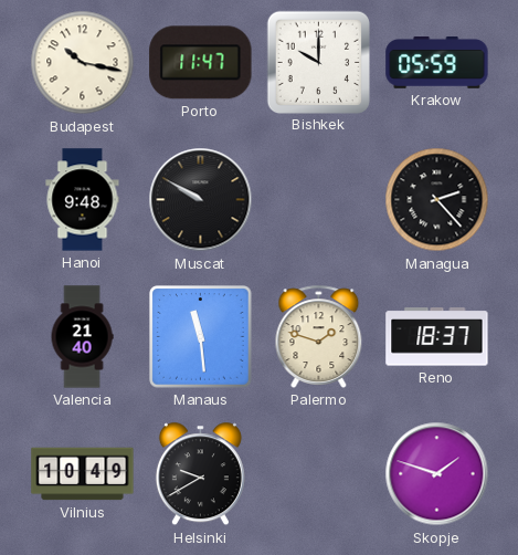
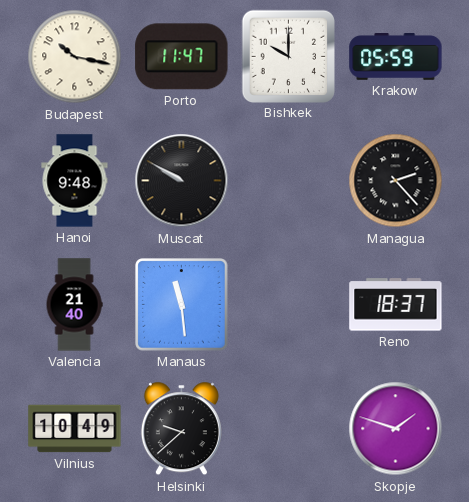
Palermo: 1:48 -> none
Helsinki: 9:40 -> 9:38
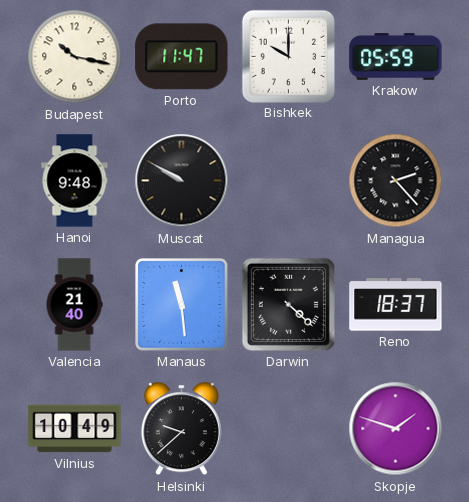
Darwin: none -> 4:22
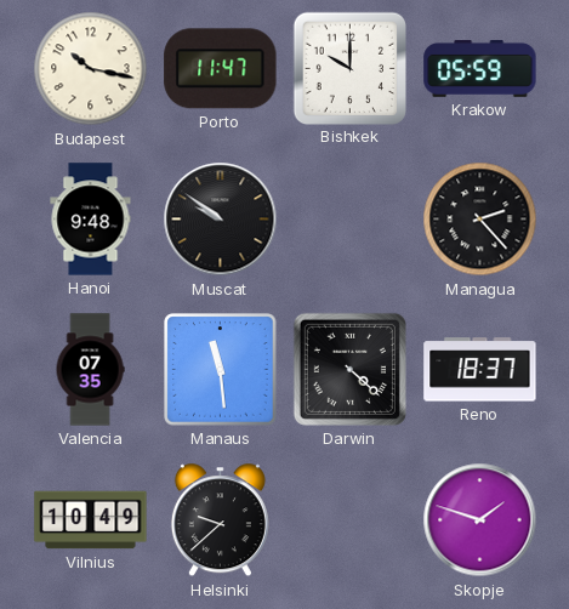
Muscat: 9:50 -> 9:51
Valencia: 21:40 -> 07:35
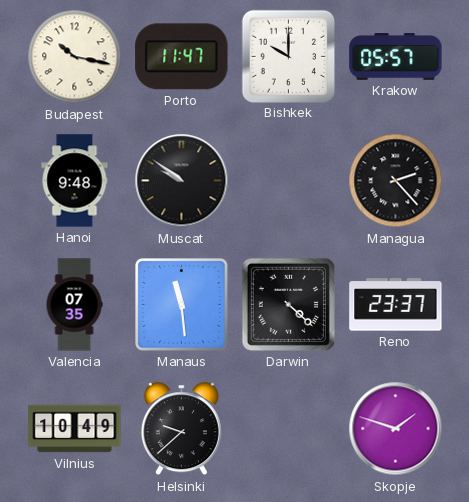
Krakow: 05:59 -> 05:57
Reno: 18:37 -> 23:37
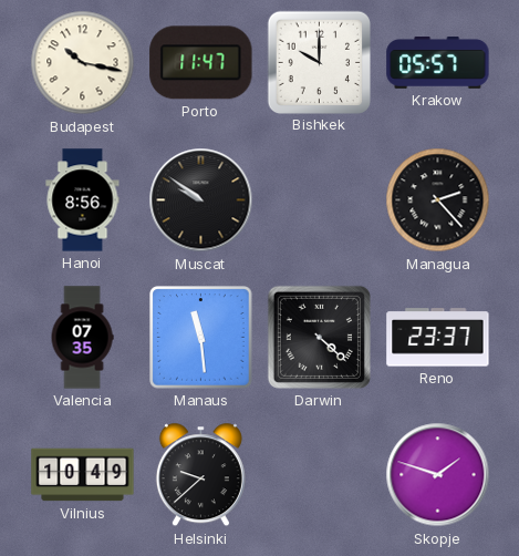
Hanoi: 9:48 -> 8:56
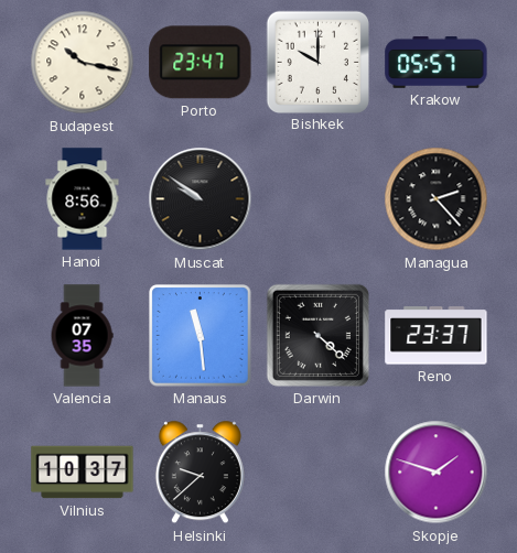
Porto: 11:47 -> 23:47
Vilnius: 10:49 -> 10:37
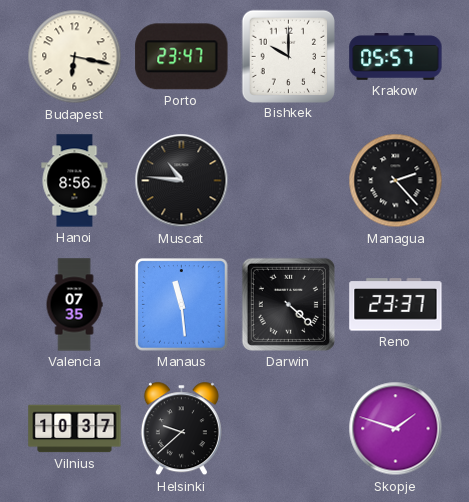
Budapest: 10:17 -> 6:17
Muscat: 9:51 -> 10:46
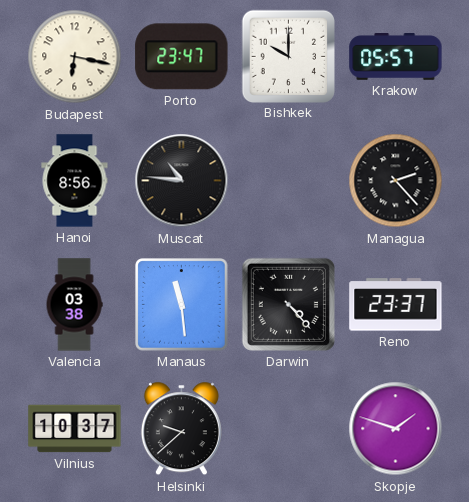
Valencia: 07:35 -> 03:38
Darwin: 4:22 -> 4:23
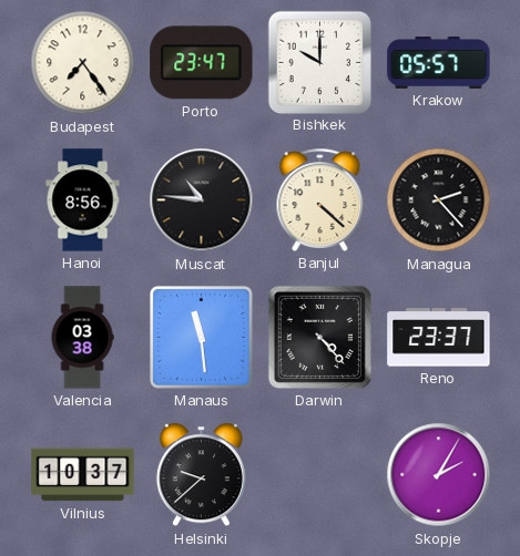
Budapest: 6:17 -> 7:24
Banjul: none -> 4:22
Skopje: 1:48 -> 2:05
